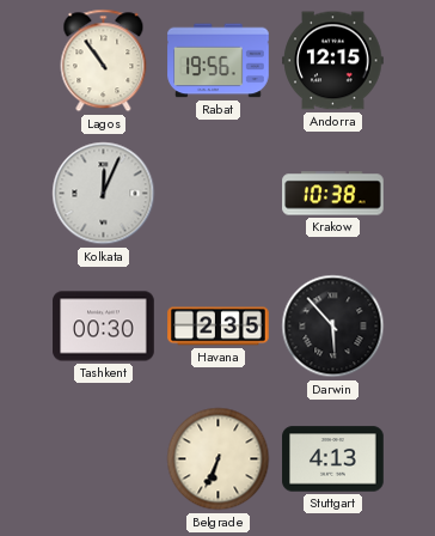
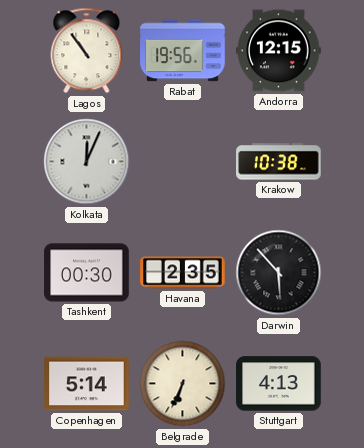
Copenhagen: none -> 5:14
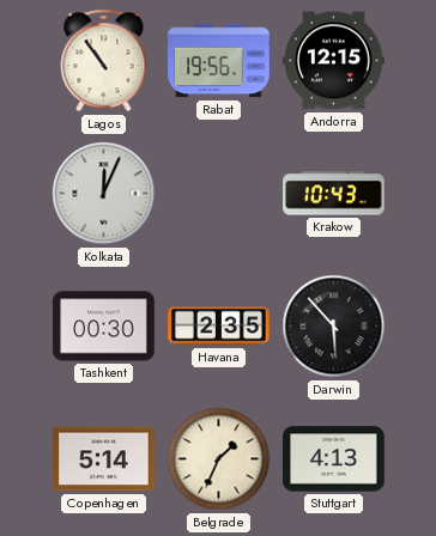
Krakow: 10:38 -> 10:43
Belgrade: 6:34 -> 1:34
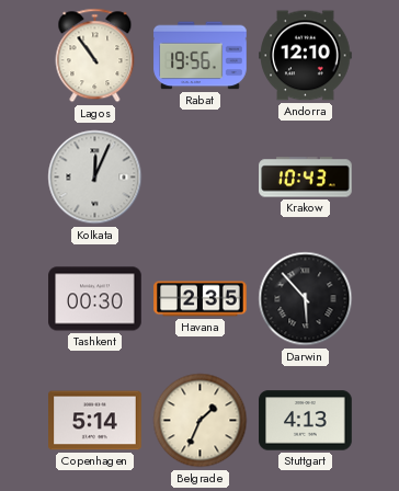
Andorra: 12:15 -> 12:10
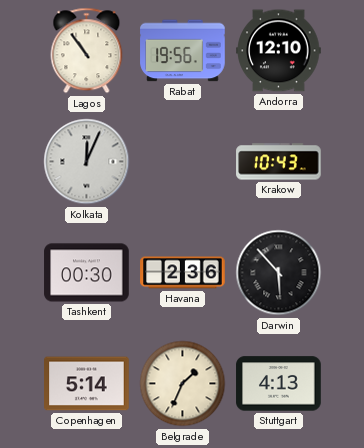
Havana: 2:35 -> 2:36
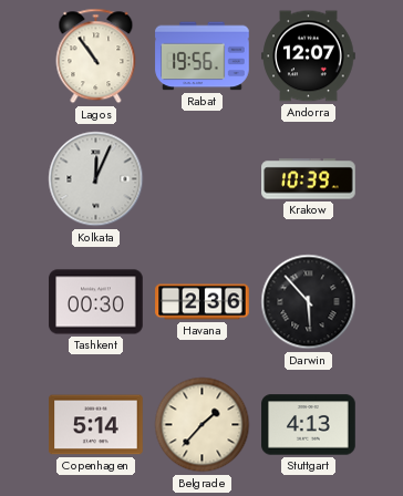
Andorra: 12:10 -> 12:07
Krakow: 10:43 -> 10:39
Belgrade: 1:34 -> 1:37
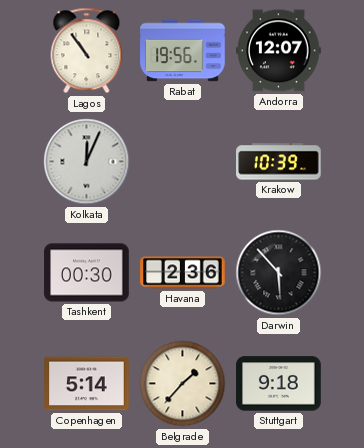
Stuttgart: 4:13 -> 9:18
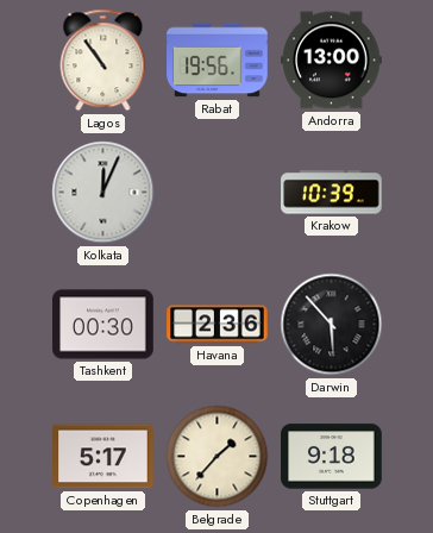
Andorra: 12:07 -> 13:00
Copenhagen: 5:14 -> 5:17
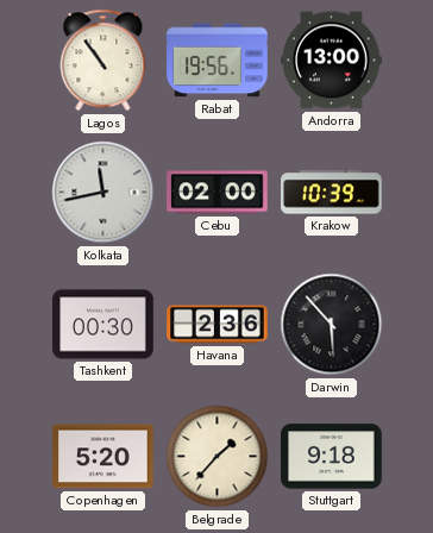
Kolkata: 12:04 -> 11:43
Cebu: none -> 02:00
Copenhagen: 5:17 -> 5:20
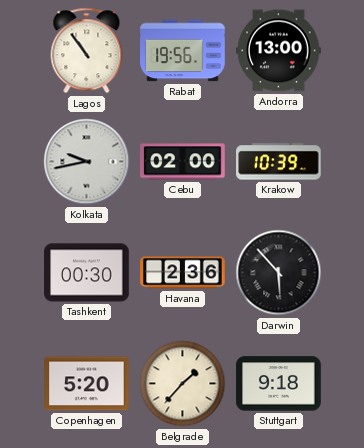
Kolkata: 11:43 -> 9:43
